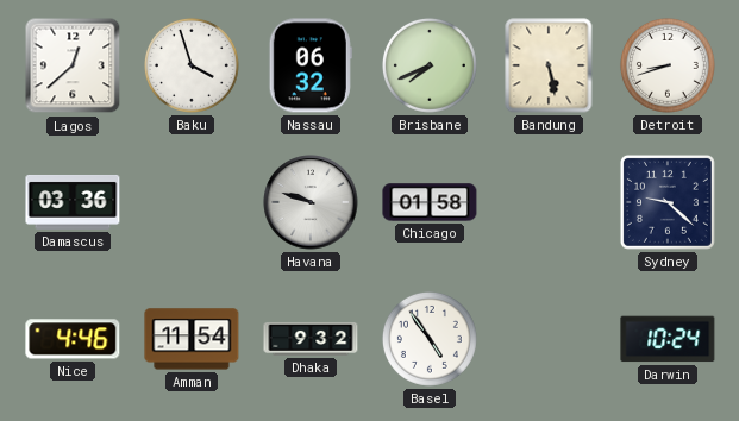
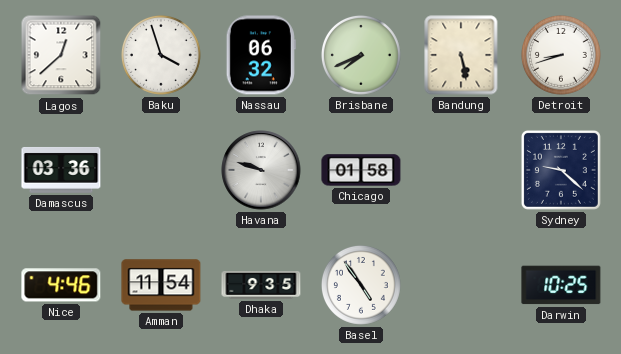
Dhaka: 9:32 -> 9:35
Darwin: 10:24 -> 10:25
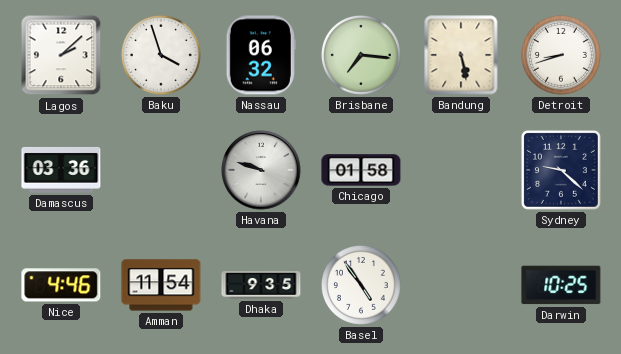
Lagos: 12:38 -> 2:08
Brisbane: 7:41 -> 7:16
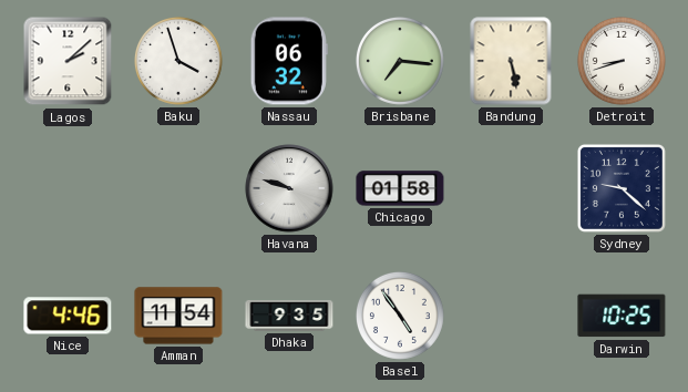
Damascus: 03:36 -> none
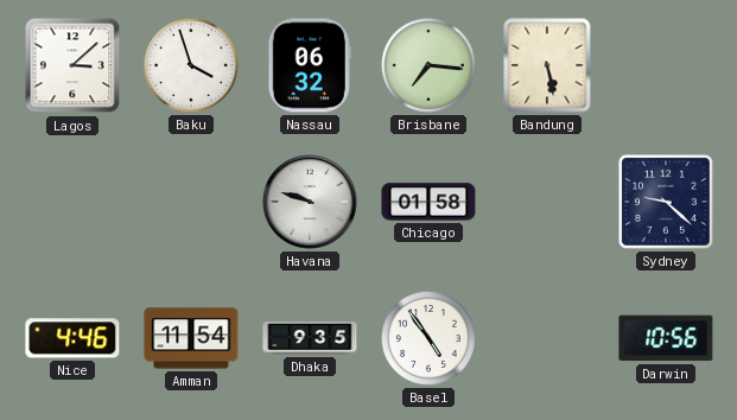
Lagos: 2:08 -> 3:08
Detroit: 8:42 -> none
Darwin: 10:25 -> 10:56
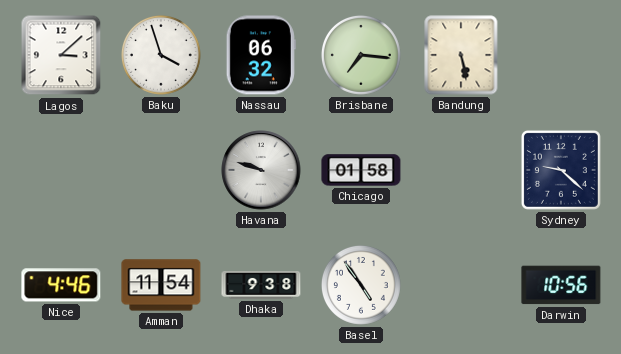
Dhaka: 9:35 -> 9:38
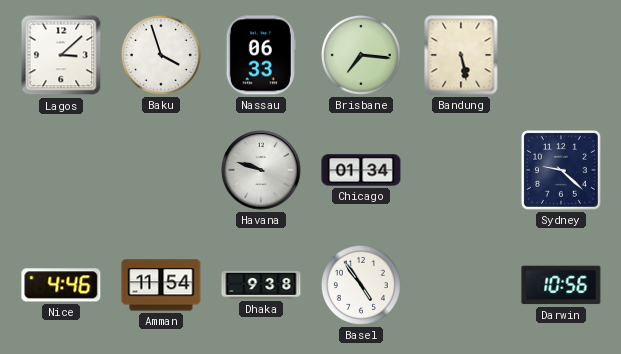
Nassau: 06:32 -> 06:33
Chicago: 01:58 -> 01:34
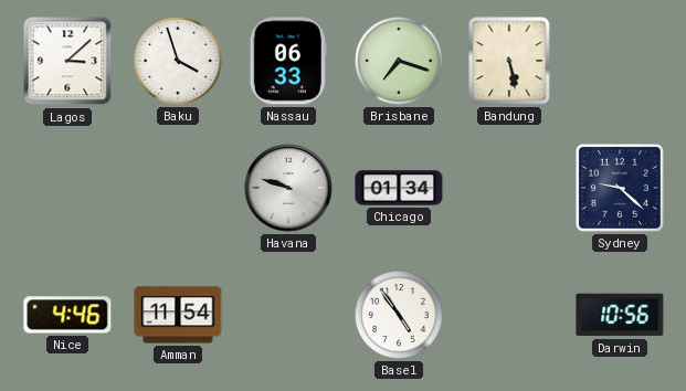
Brisbane: 7:16 -> 7:18
Dhaka: 9:38 -> none
